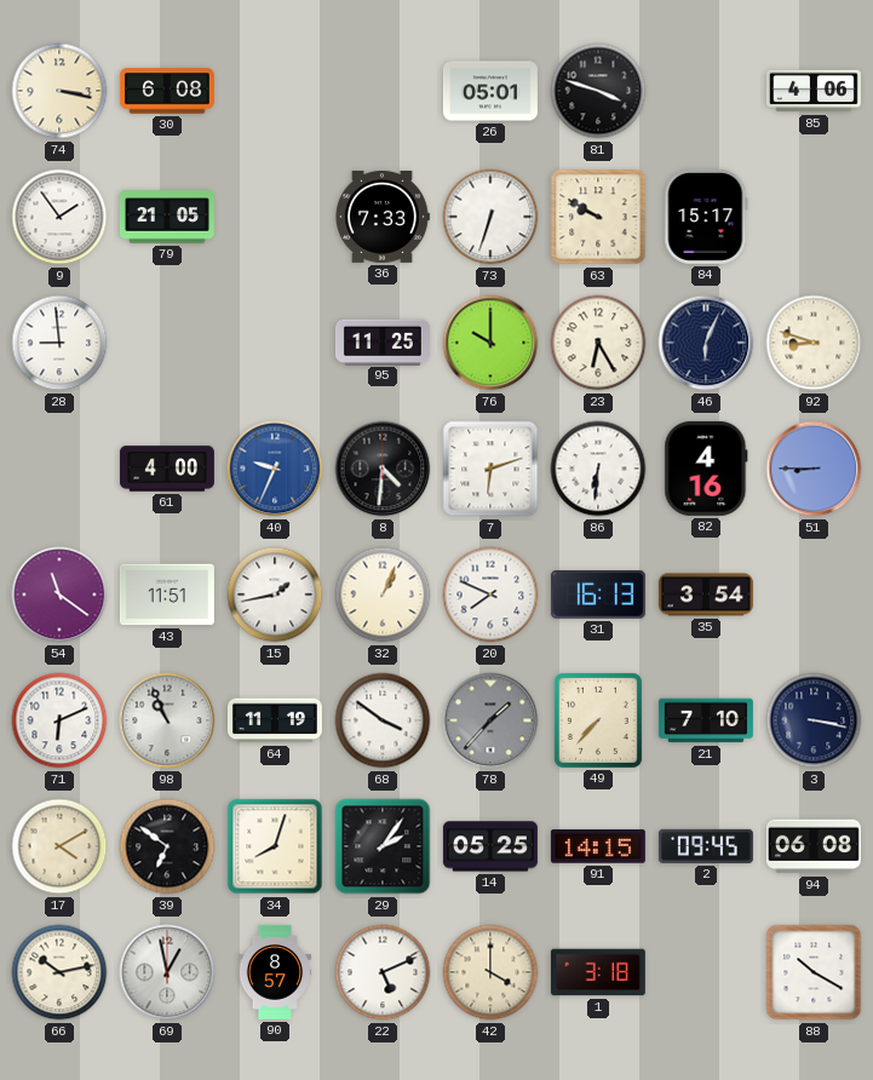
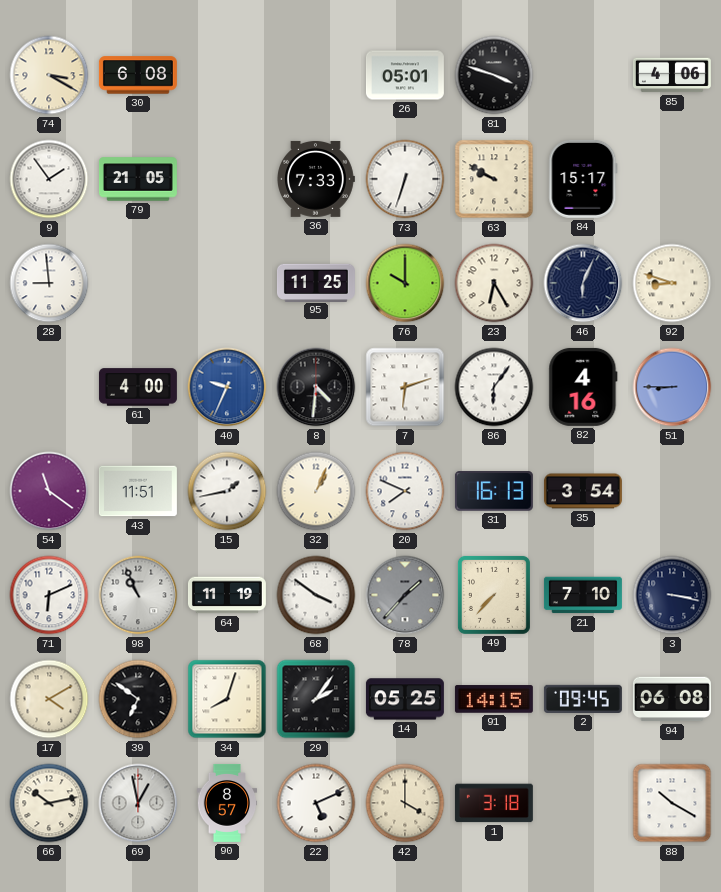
74: 3:17 -> 3:20
86: 6:31 -> 6:06
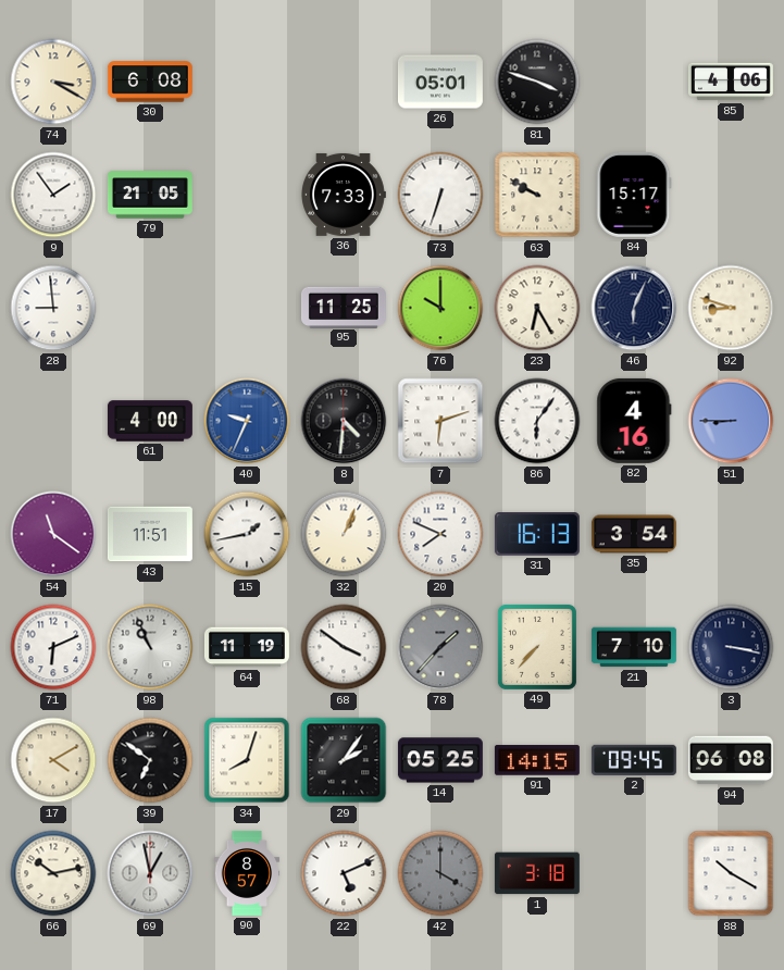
42 dial: cream -> grey
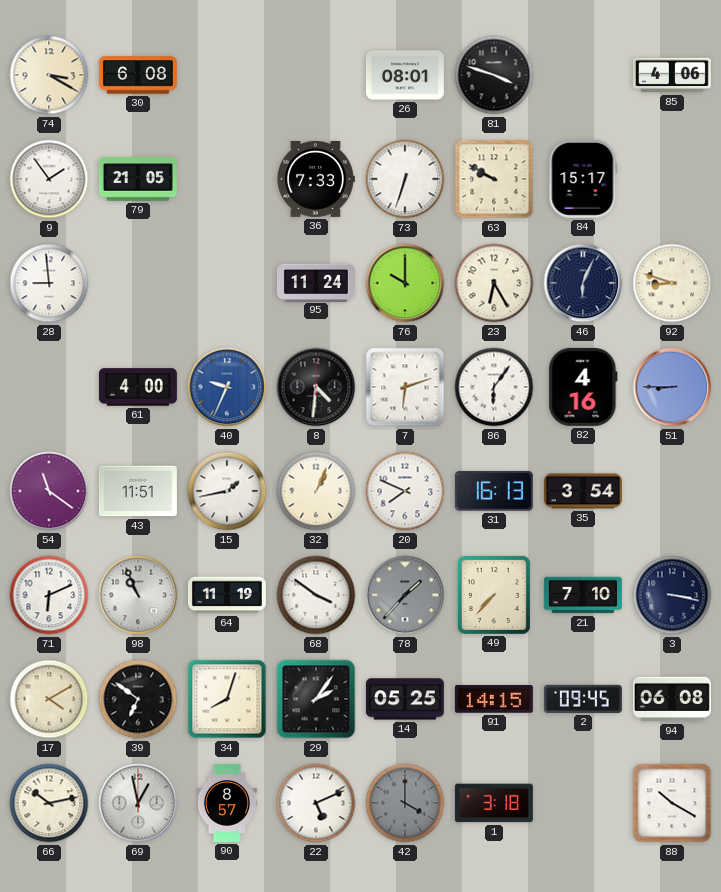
26: 05:01 -> 08:01
95: 11:25 -> 11:24
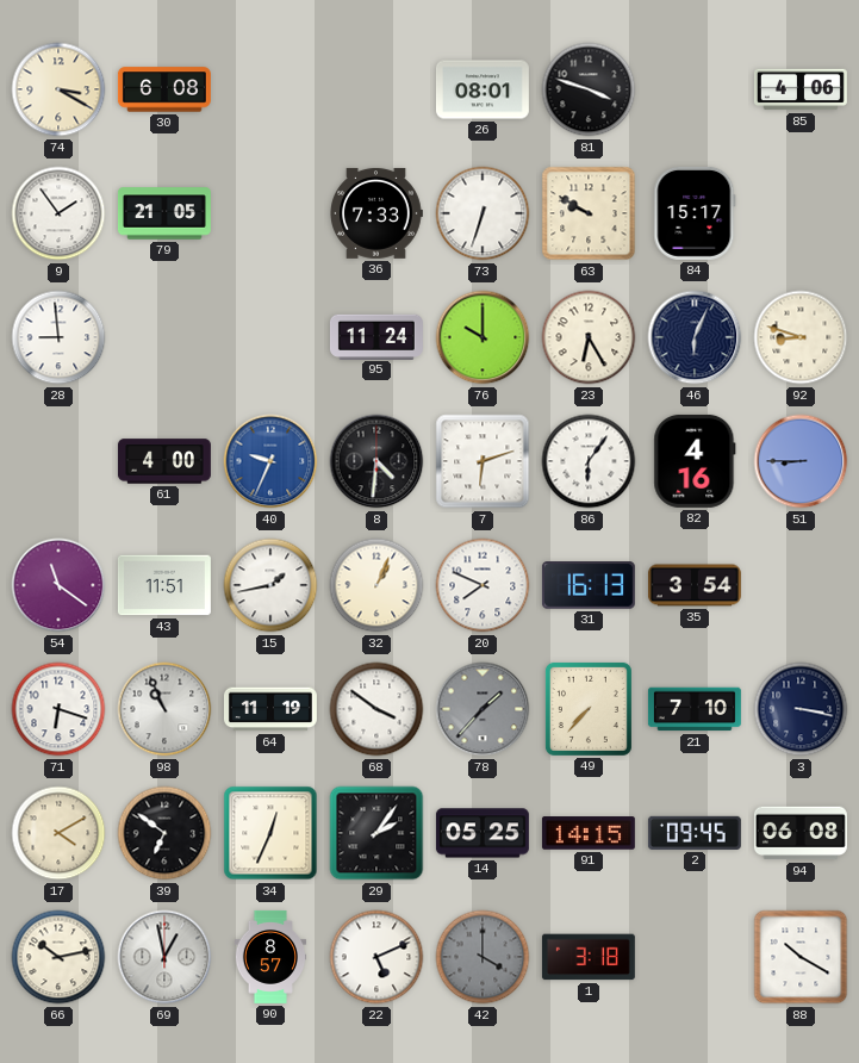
71: 6:11 -> 6:18
34: 8:03 -> 12:34
